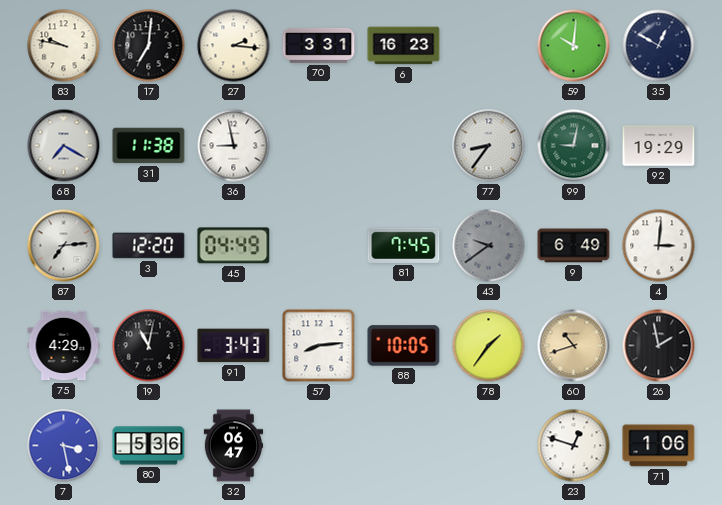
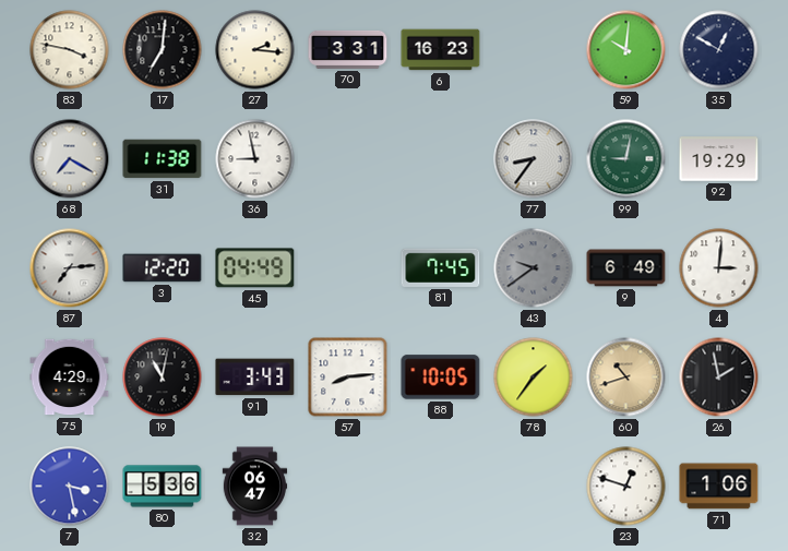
83: 9:47 -> 3:47
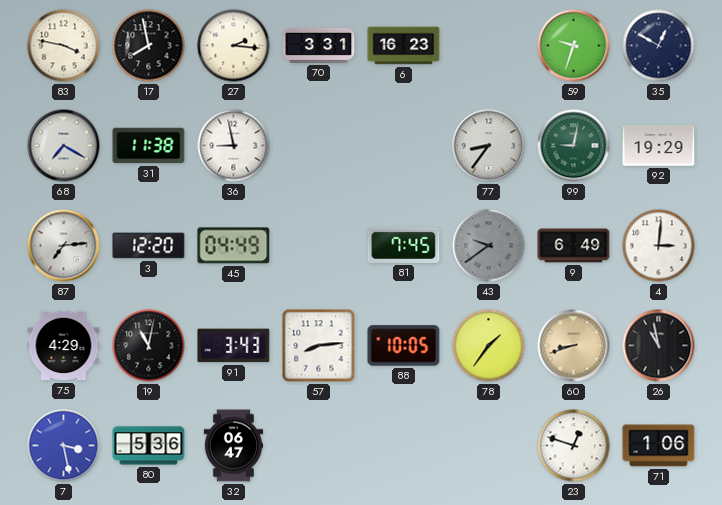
17: 7:01 -> 7:58
59: 10:01 -> 9:33
60: 10:42 -> 8:42
26: 1:58 -> 10:58
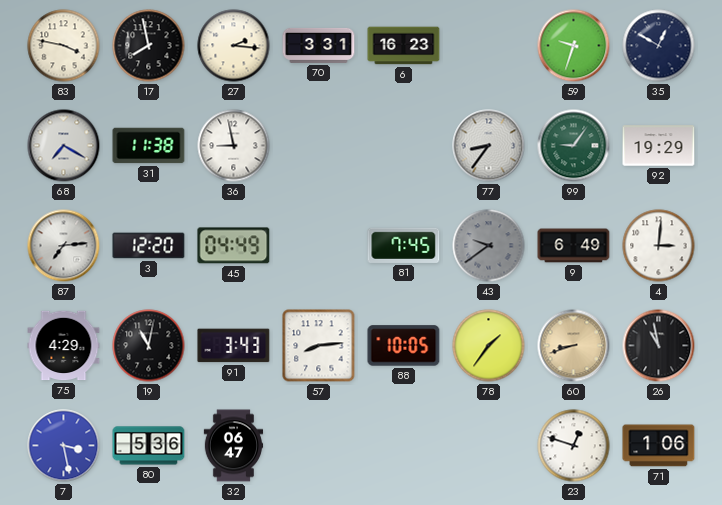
99: 9:02 -> 9:06
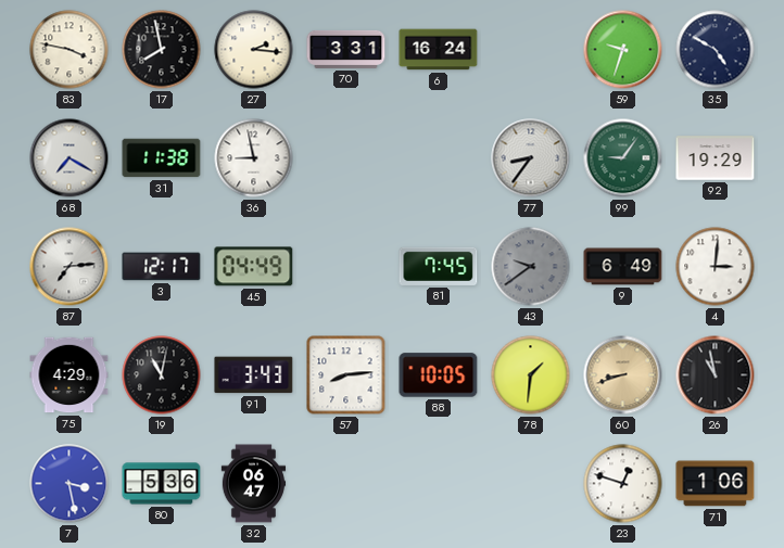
6: 16:23 -> 16:24
35: 12:50 -> 4:50
3: 12:20 -> 12:17
78: 1:36 -> 1:31
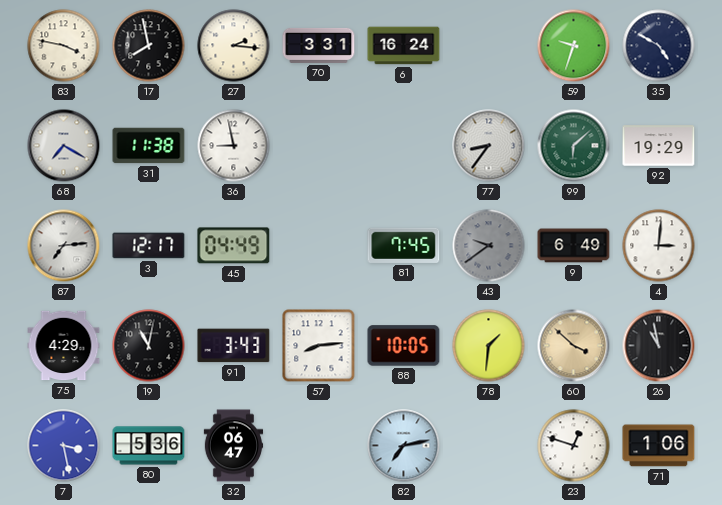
99: 9:06 -> 6:08
60: 8:42 -> 3:52
82: none -> 7:13
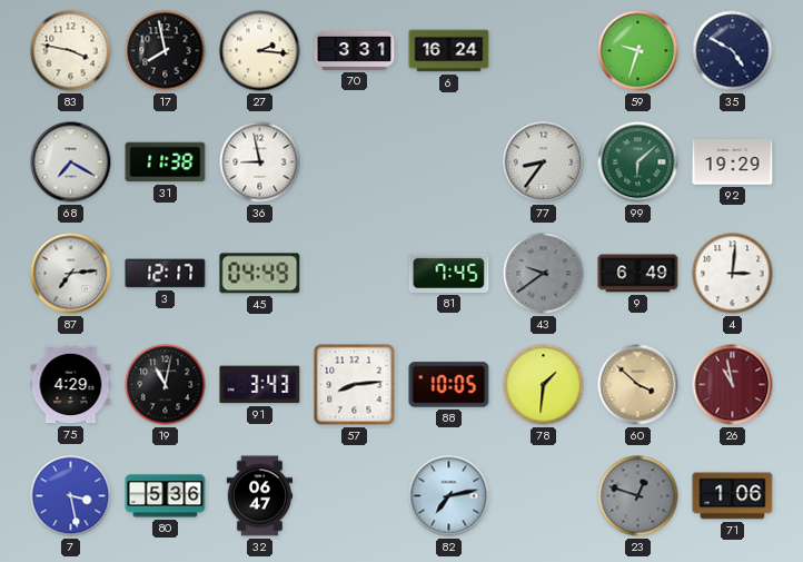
26 dial: black -> burgundy
23 dial: white -> grey
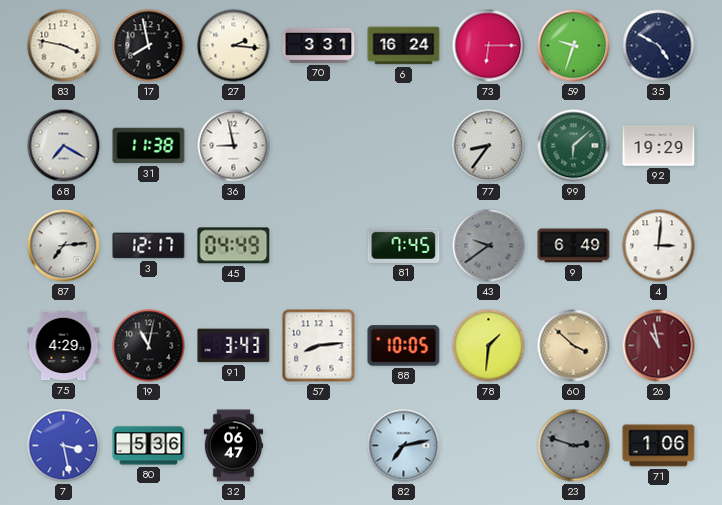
73: none -> 6:15
23: 12:48 -> 2:48
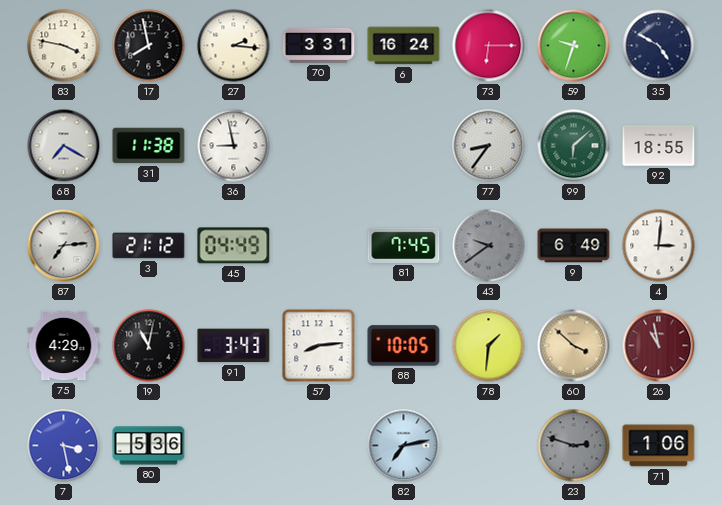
92: 19:29 -> 18:55
3: 12:17 -> 21:12
32: 06:47 -> none
